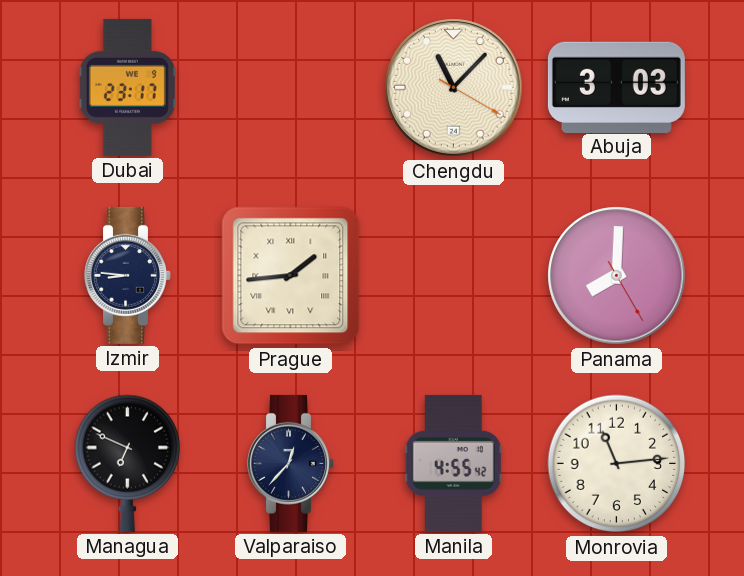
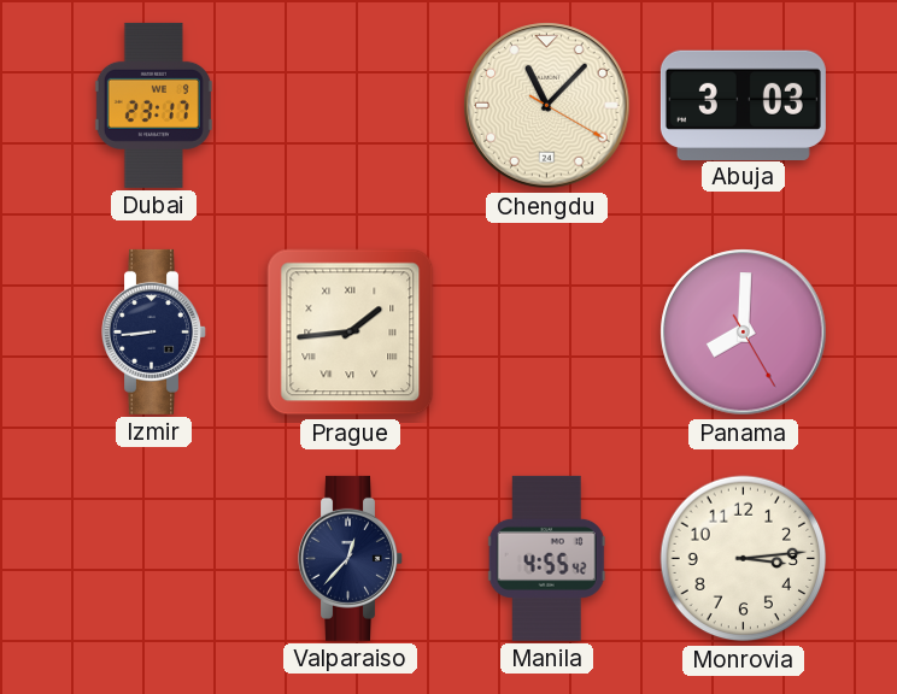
Izmir: 8:46 -> 8:44
Managua: 6:49 -> none
Monrovia: 11:14 -> 3:14
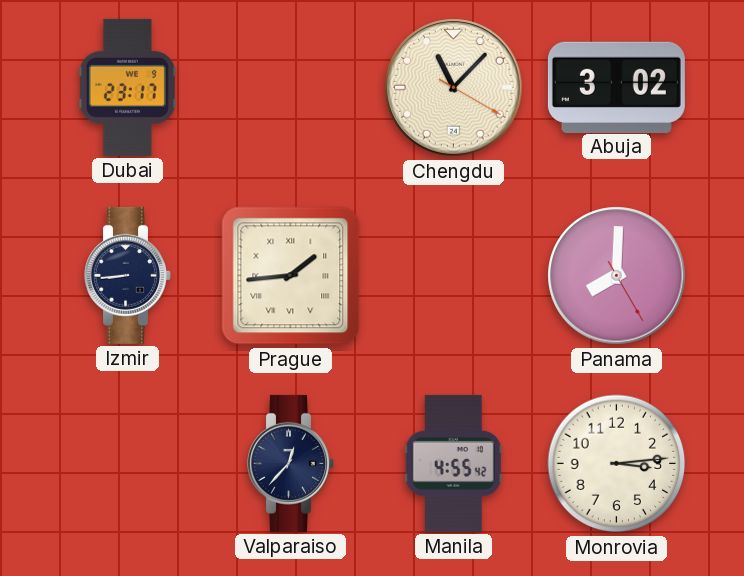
Abuja: 3:03 -> 3:02
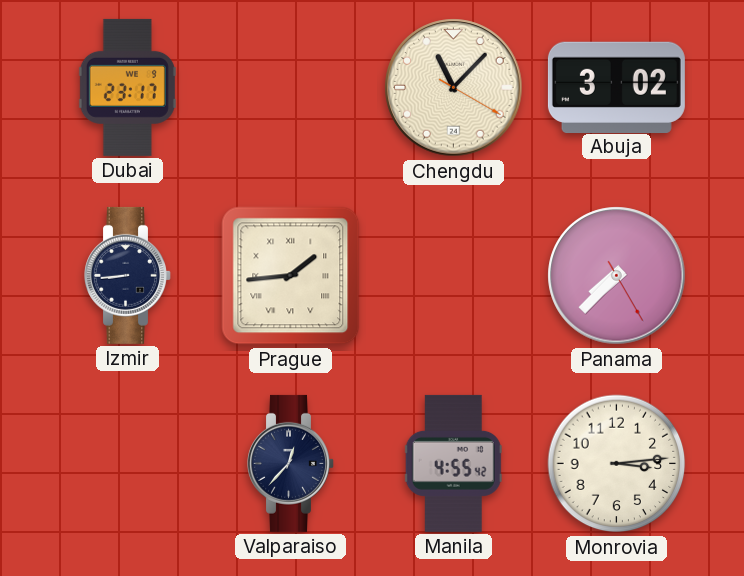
Panama: 8:00 -> 7:37
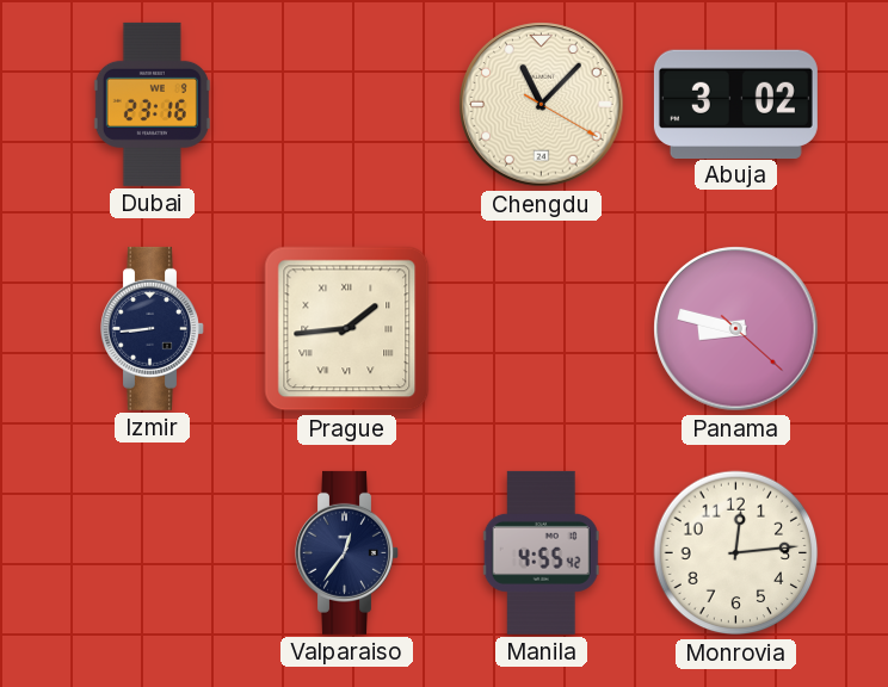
Dubai: 23:17 -> 23:16
Panama: 7:37 -> 8:47
Valparaiso: 12:37 -> 12:36
Monrovia: 3:14 -> 12:14
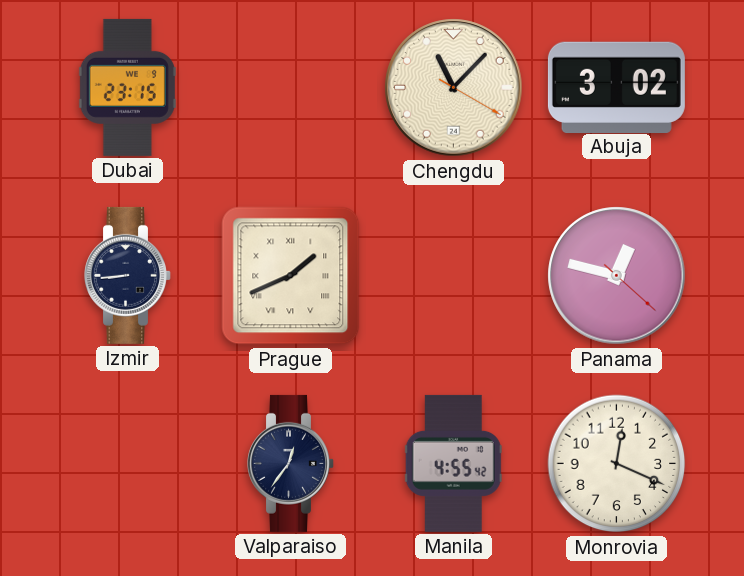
Dubai: 23:16 -> 23:15
Prague: 1:44 -> 1:41
Panama: 8:47 -> 12:47
Monrovia: 12:14 -> 12:19
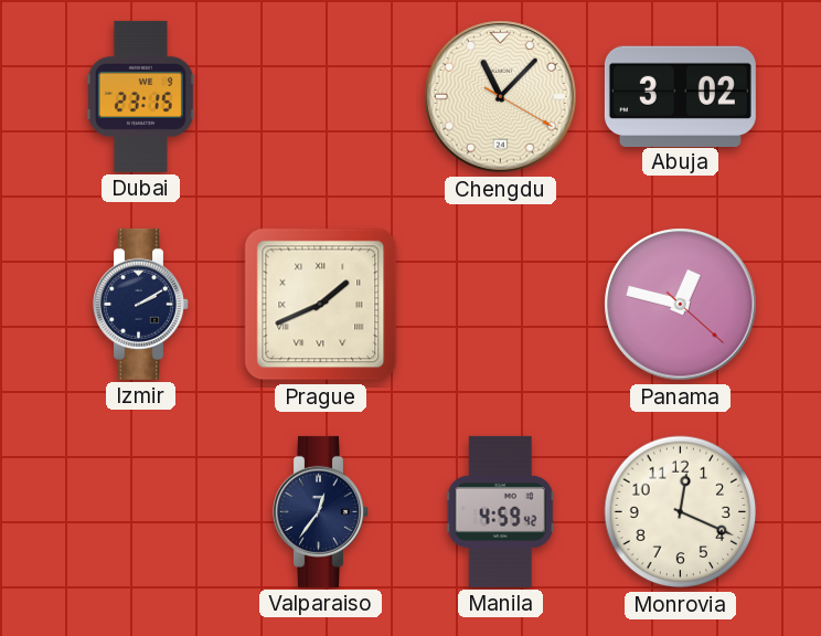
Izmir: 8:44 -> 2:10
Manila: 4:55 -> 4:59
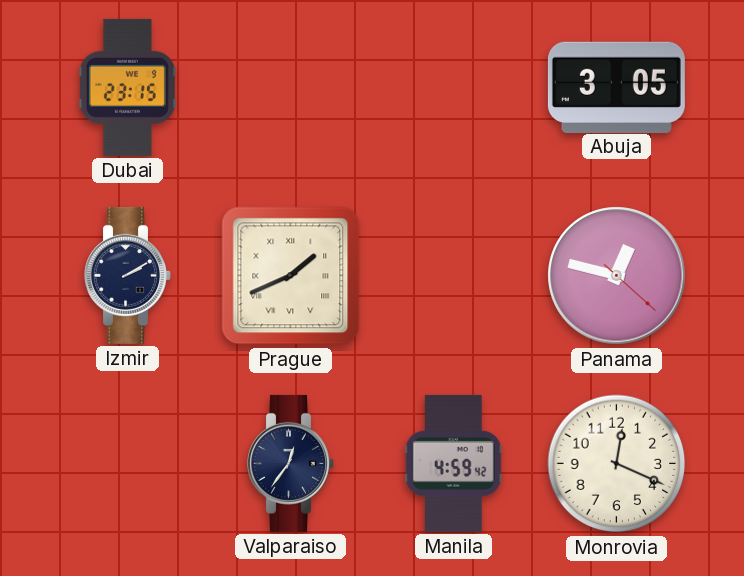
Chengdu: 11:07 -> none
Abuja: 3:02 -> 3:05
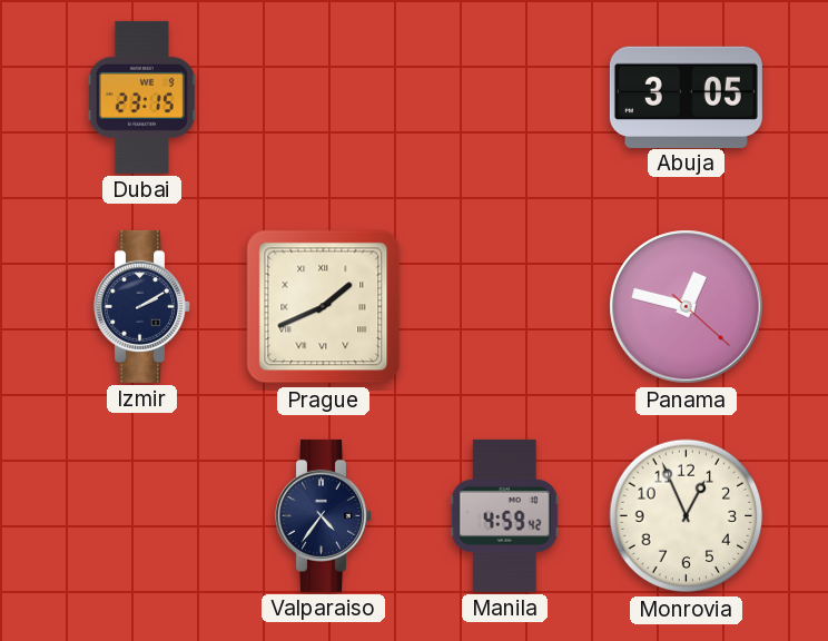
Valparaiso: 12:36 -> 4:36
Monrovia: 12:19 -> 12:56
